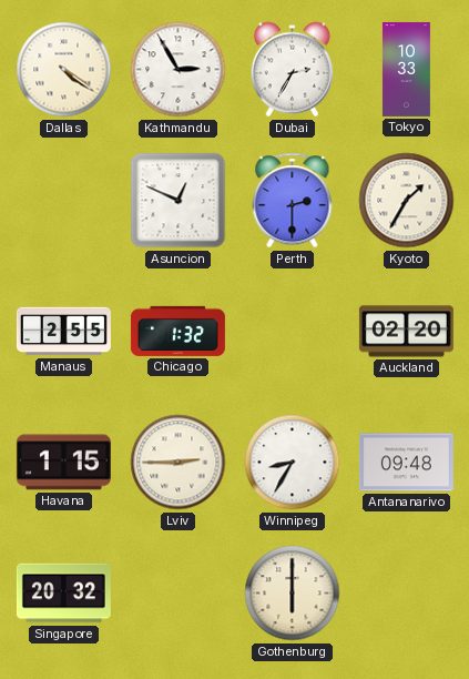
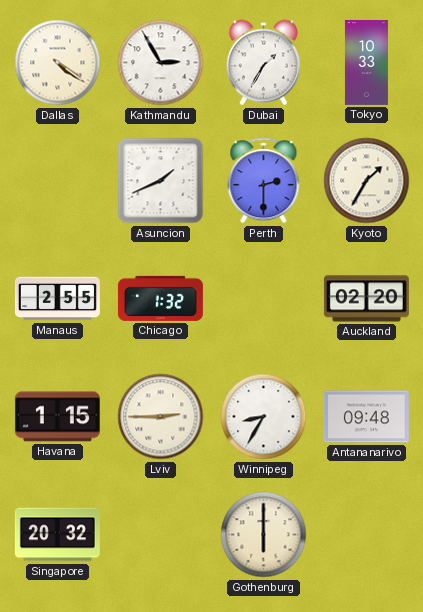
Dubai: 2:35 -> 1:35
Asuncion: 12:49 -> 1:41
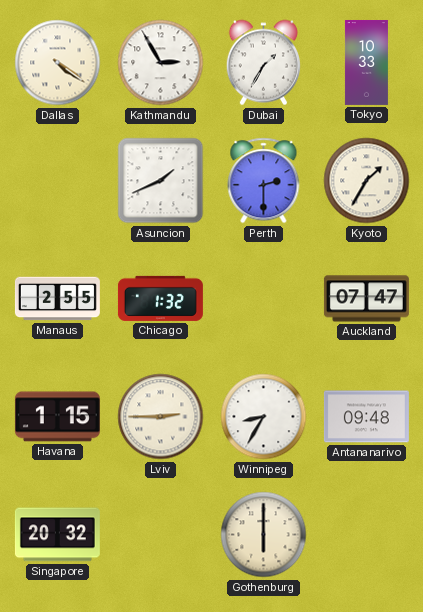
Auckland: 02:20 -> 07:47
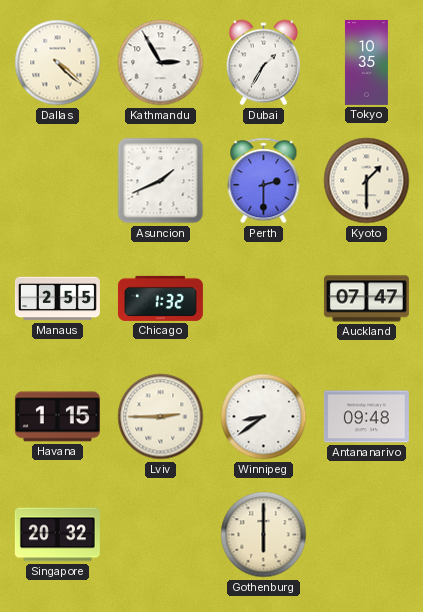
Dallas: 4:21 -> 4:22
Tokyo: 10:33 -> 10:35
Kyoto: 1:35 -> 1:30
Winnipeg: 8:35 -> 8:39
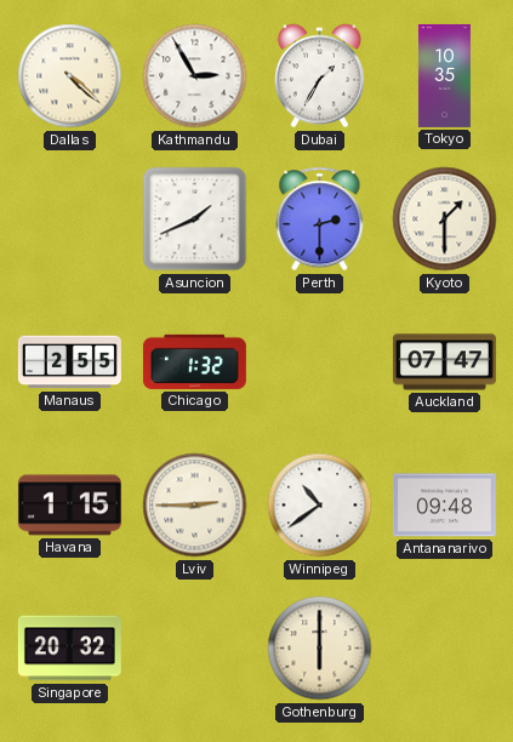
Winnipeg: 8:39 -> 10:39
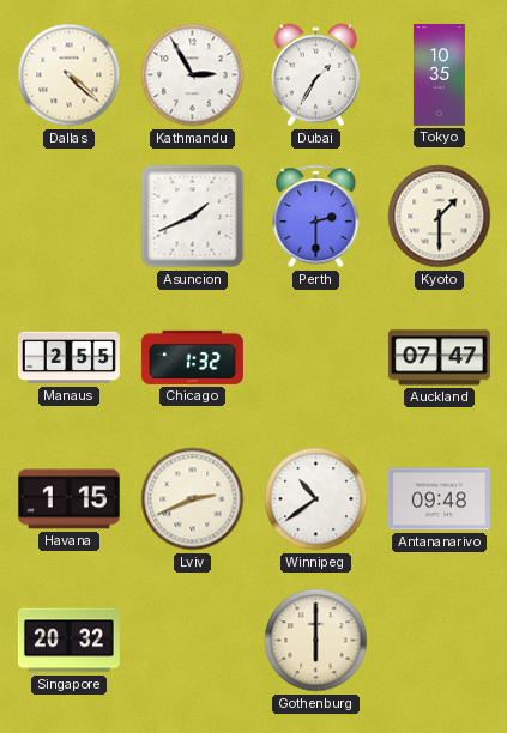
Lviv: 2:45 -> 2:41
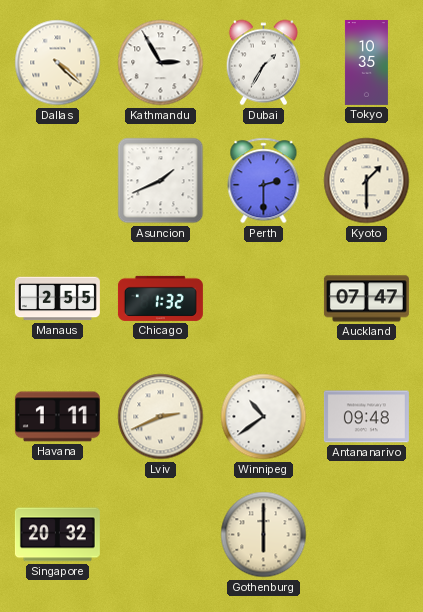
Havana: 1:15 -> 1:11
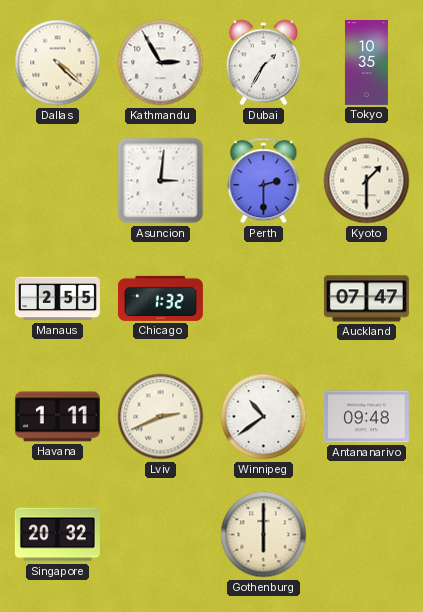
Asuncion: 1:41 -> 3:01
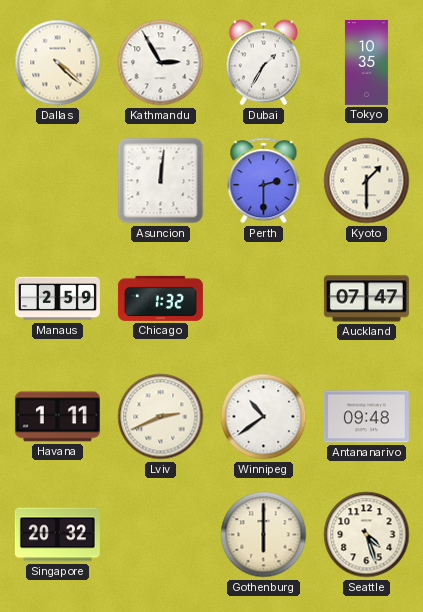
Asuncion: 3:01 -> 12:01
Manaus: 2:55 -> 2:59
Seattle: none -> 4:27
